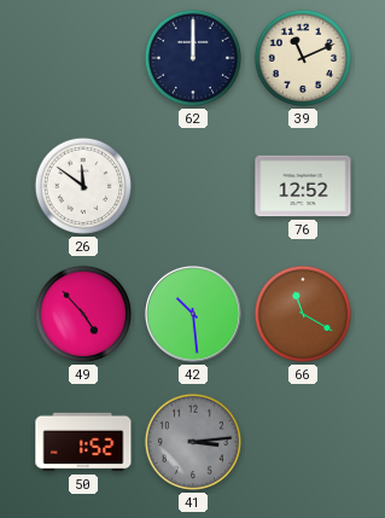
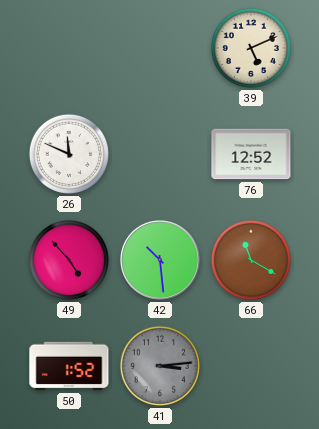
62: 12:00 -> none
39: 11:11 -> 5:11
26: 11:51 -> 11:49
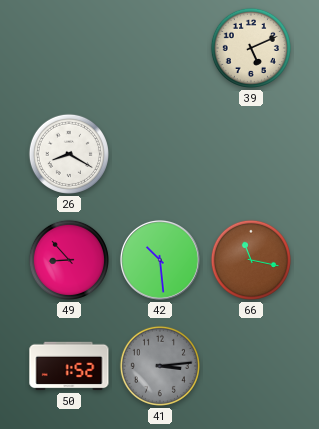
26: 11:49 -> 8:20
76: 12:52 -> none
49: 4:53 -> 8:53
66: 11:20 -> 11:17
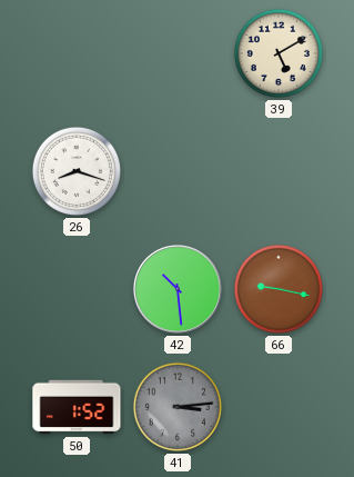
39: 5:11 -> 5:10
26: 8:20 -> 8:18
49: 8:53 -> none
66: 11:17 -> 9:17
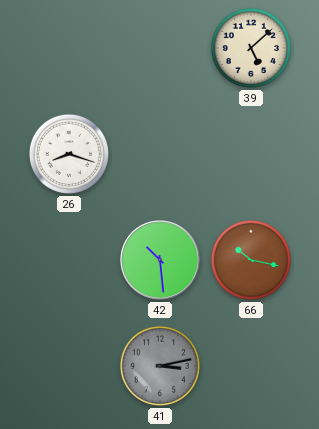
39: 5:10 -> 5:08
66: 9:17 -> 10:17
50: 1:52 -> none
41: 3:14 -> 3:13
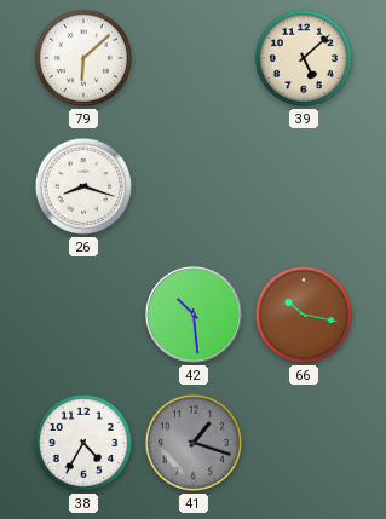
79: none -> 6:08
38: none -> 4:35
41: 3:13 -> 1:18
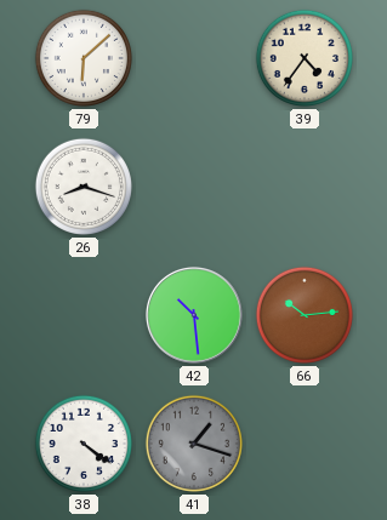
39: 5:08 -> 4:36
66: 10:17 -> 10:14
38: 4:35 -> 4:21
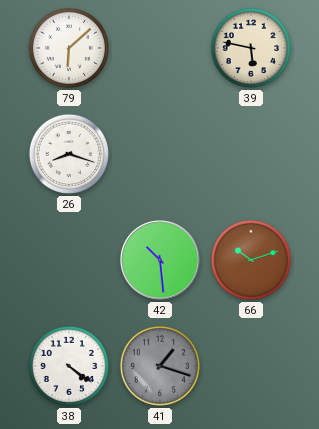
39: 4:36 -> 5:47
66: 10:14 -> 10:12
